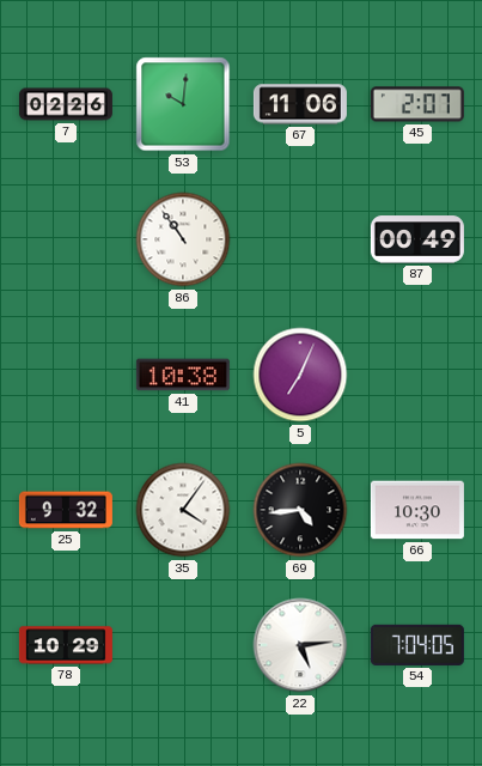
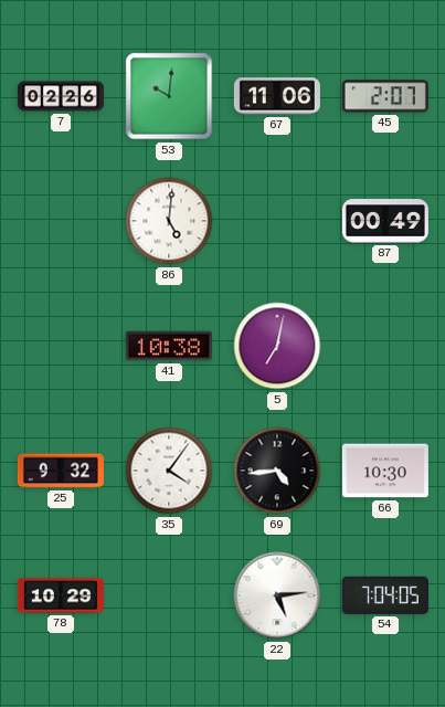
86: 10:54 -> 5:01
5: 7:04 -> 7:02
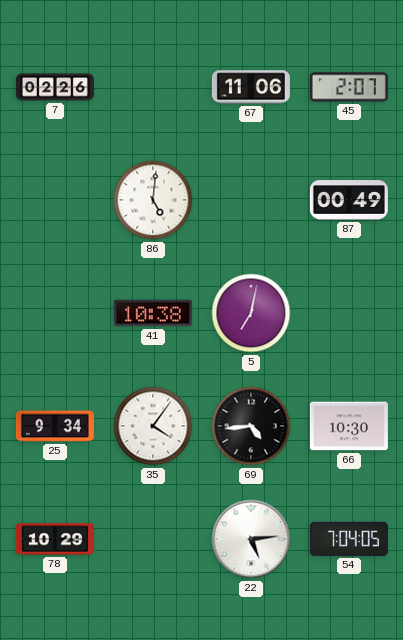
53: 10:01 -> none
25: 9:32 -> 9:34
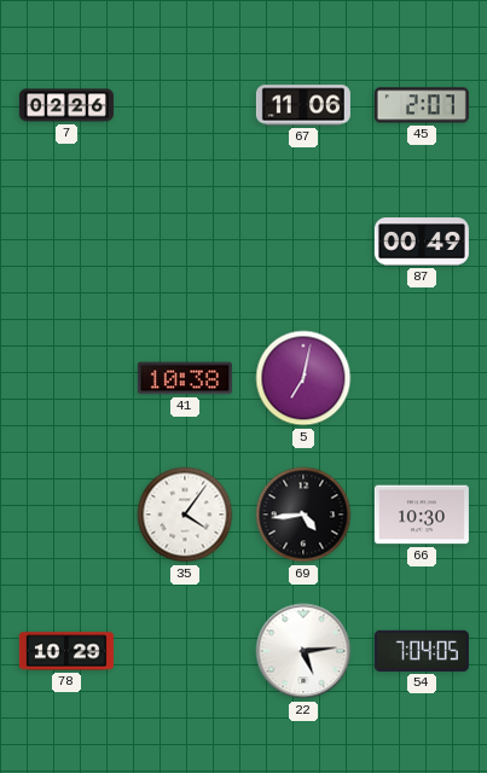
86: 5:01 -> none
25: 9:34 -> none
